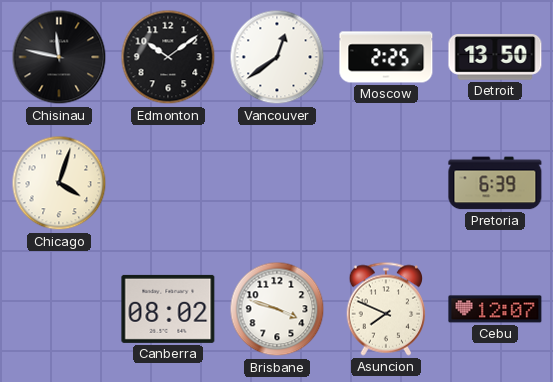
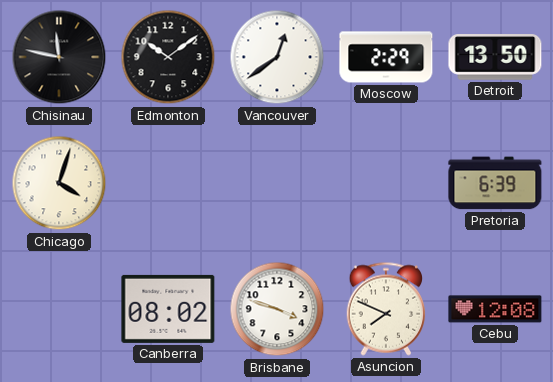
Moscow: 2:25 -> 2:29
Cebu: 12:07 -> 12:08
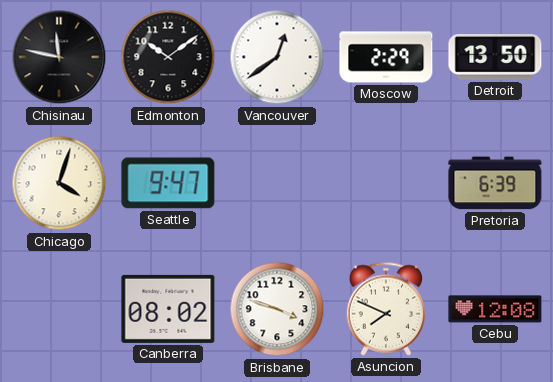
Seattle: none -> 9:47
